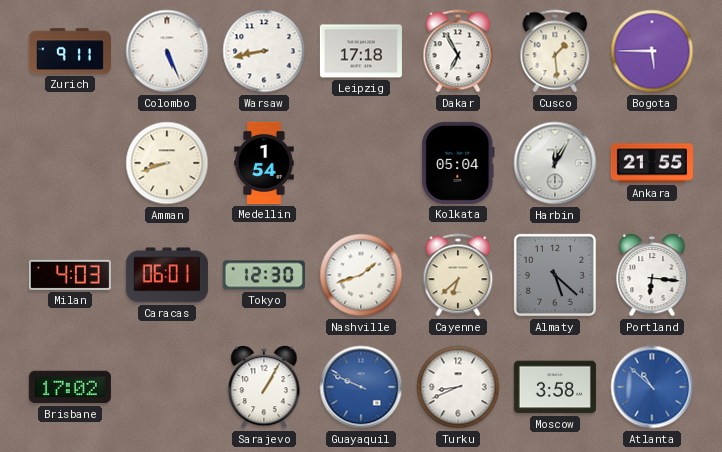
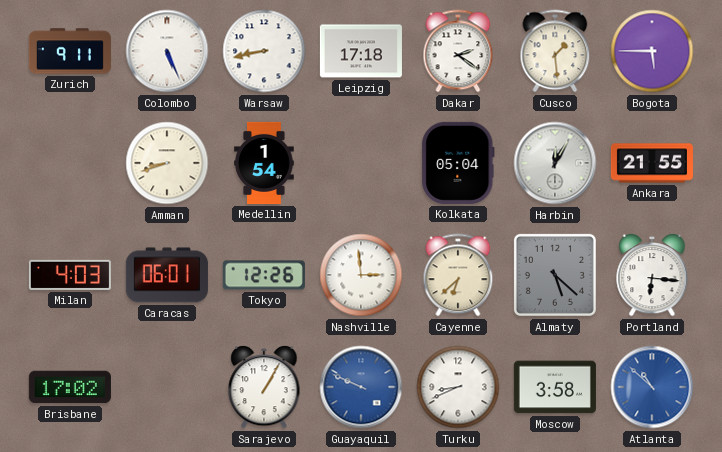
Dakar: 6:55 -> 2:21
Tokyo: 12:30 -> 12:26
Nashville: 1:42 -> 2:59
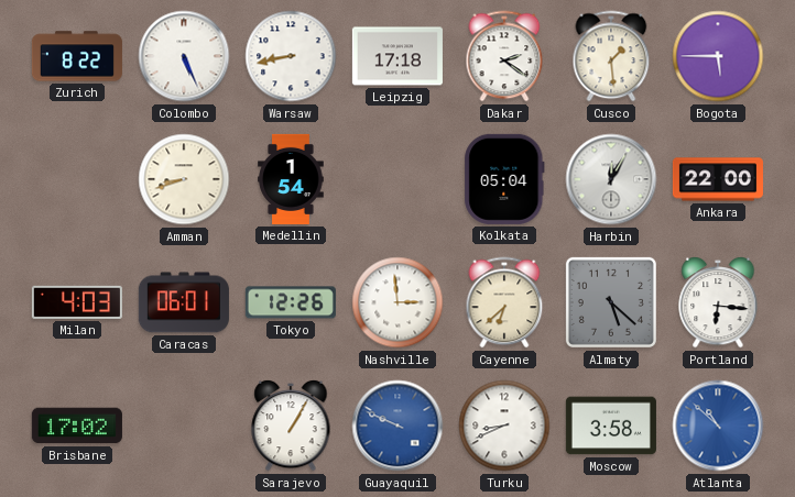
Zurich: 9:11 -> 8:22
Ankara: 21:55 -> 22:00
